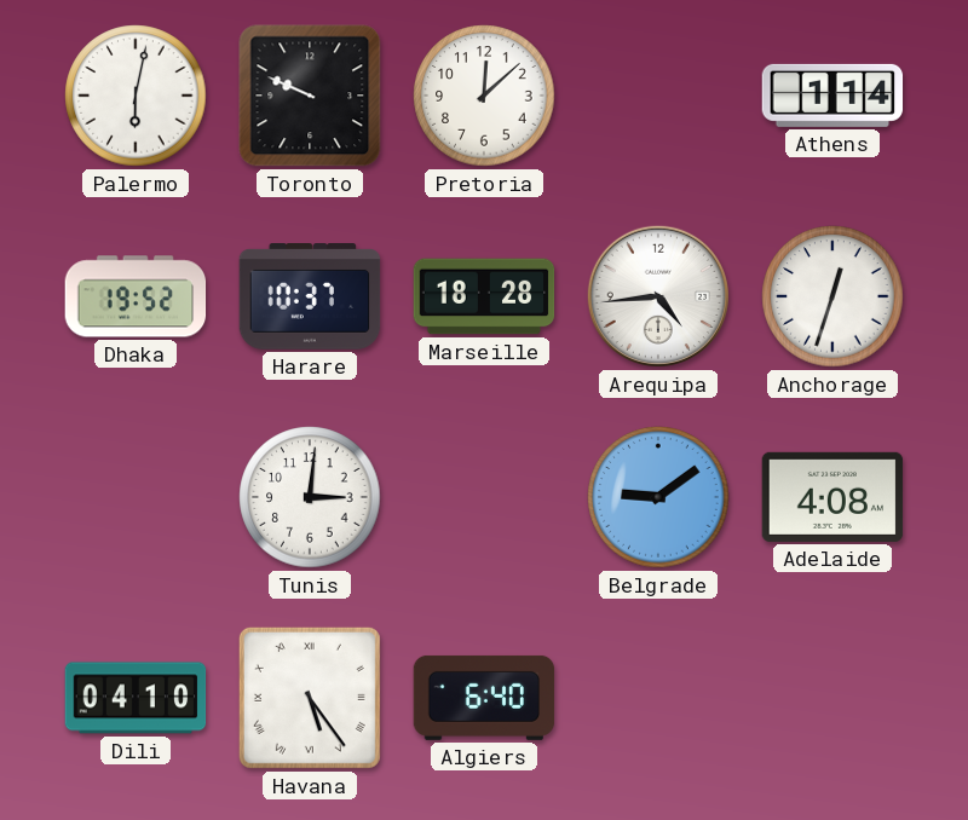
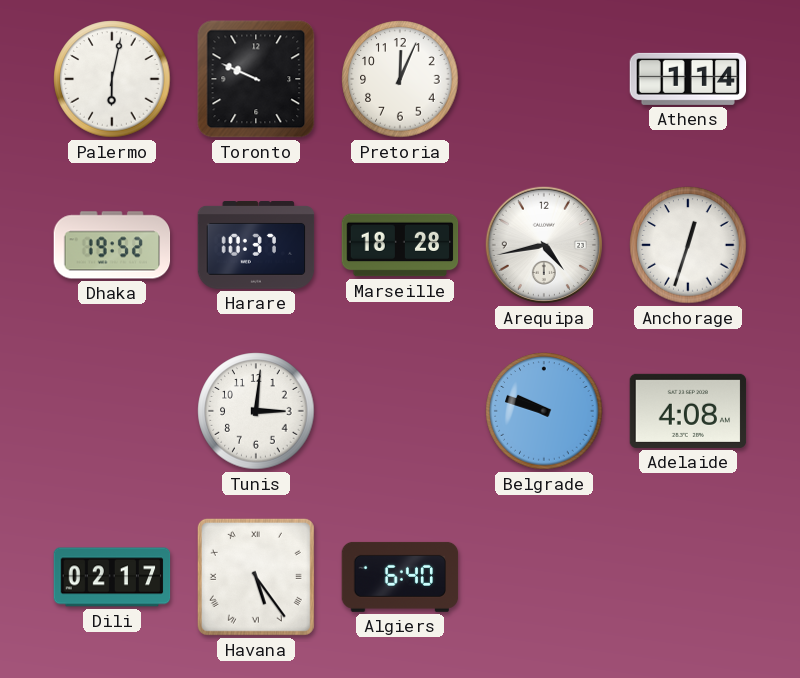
Pretoria: 12:08 -> 12:04
Arequipa: 4:44 -> 4:43
Belgrade: 9:09 -> 9:48
Dili: 04:10 -> 02:17
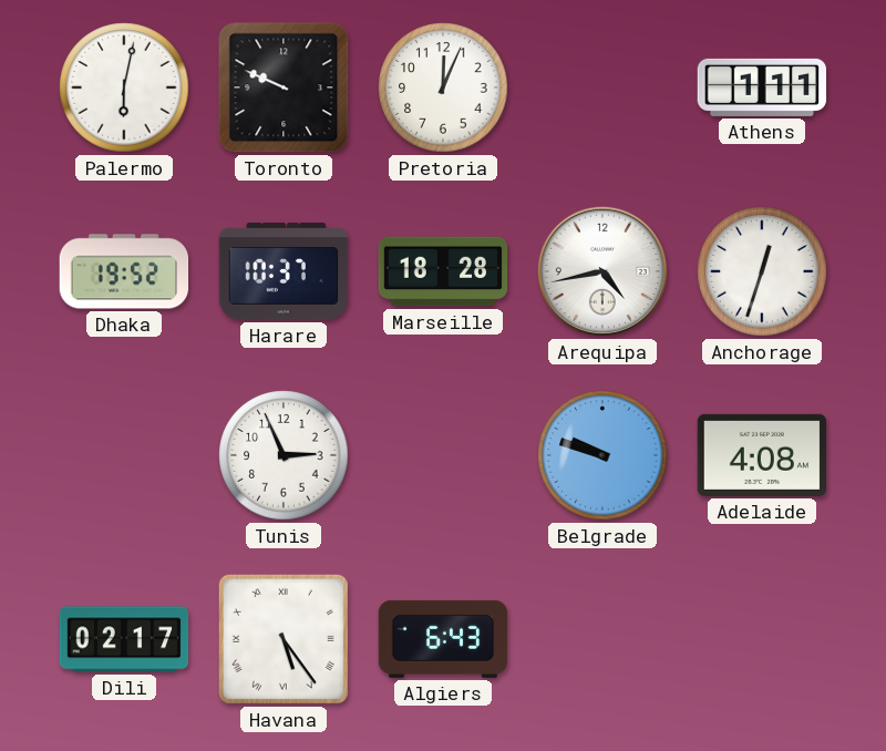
Athens: 1:14 -> 1:11
Tunis: 3:01 -> 2:56
Algiers: 6:40 -> 6:43
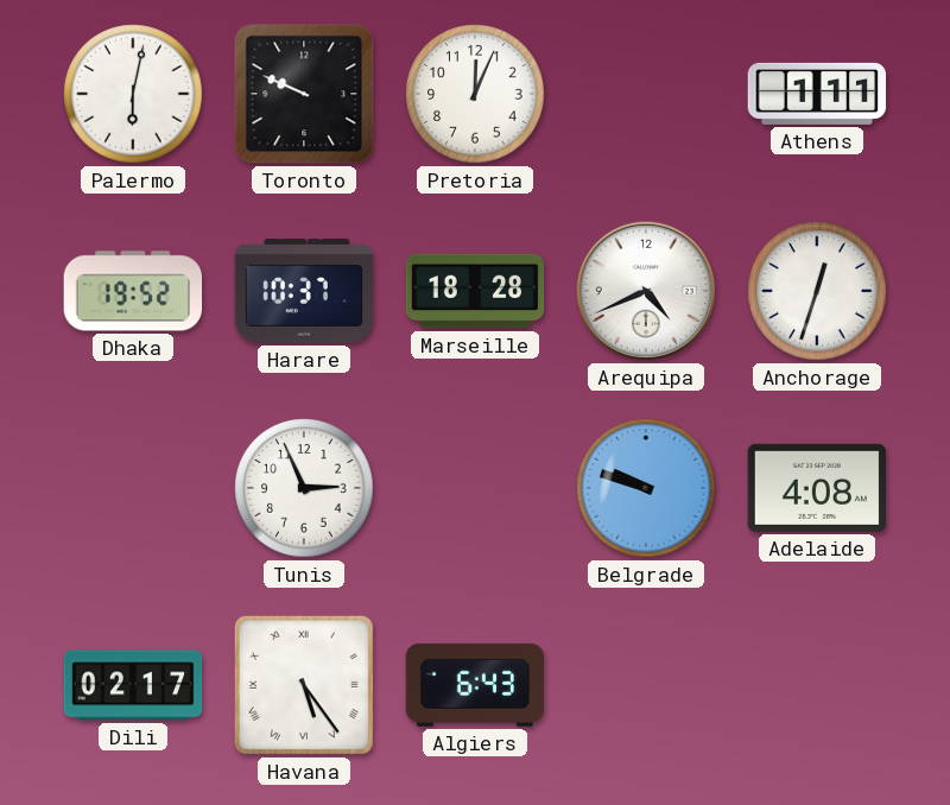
Arequipa: 4:43 -> 4:41
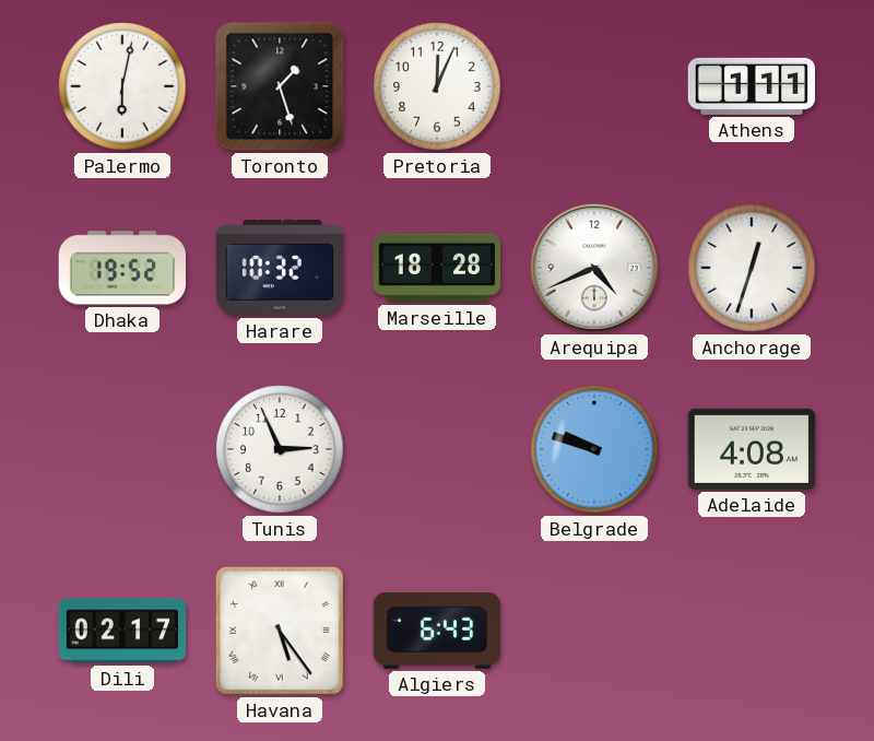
Toronto: 9:49 -> 1:27
Harare: 10:37 -> 10:32
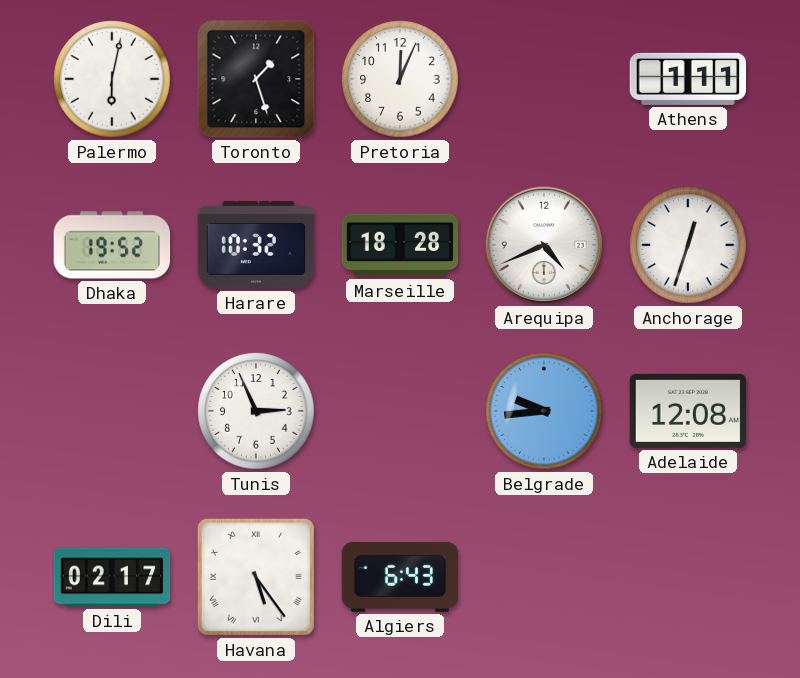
Belgrade: 9:48 -> 9:44
Adelaide: 4:08 -> 12:08
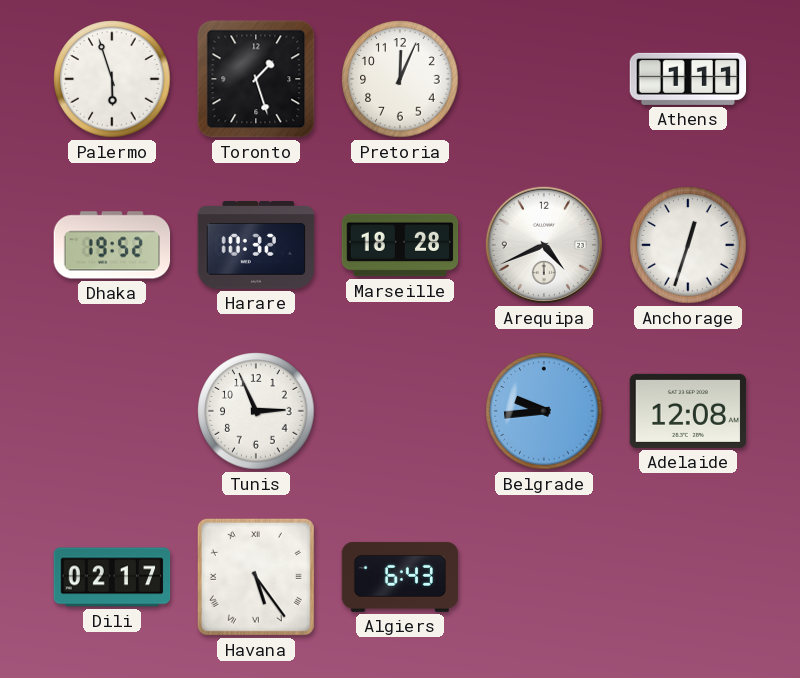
Palermo: 6:02 -> 5:57
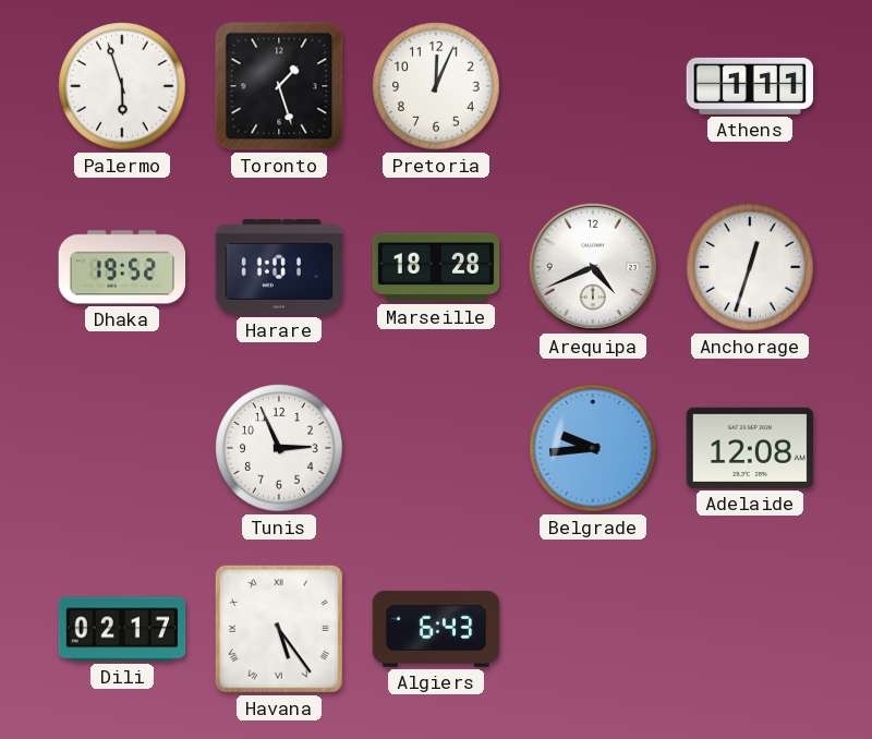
Harare: 10:32 -> 11:01
